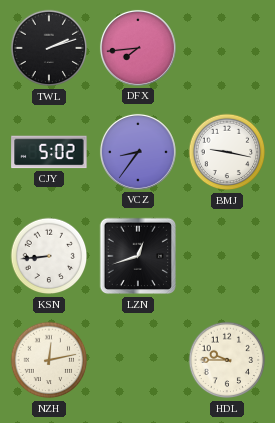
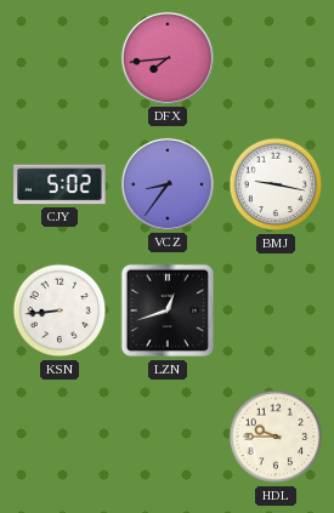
TWL: 2:12 -> none
NZH: 12:13 -> none
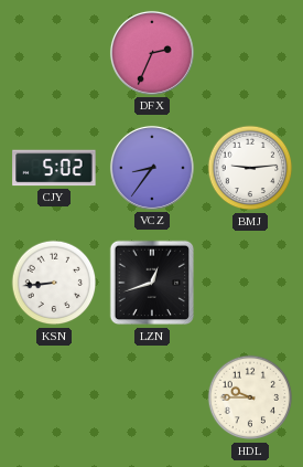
DFX: 7:44 -> 2:34
BMJ: 9:17 -> 9:14
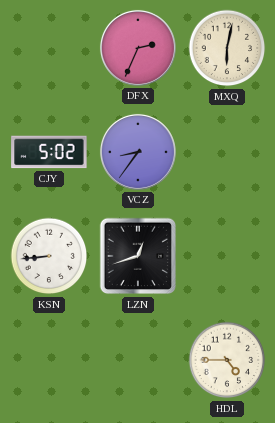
MXQ: none -> 6:02
BMJ: 9:14 -> none
HDL: 9:45 -> 4:45
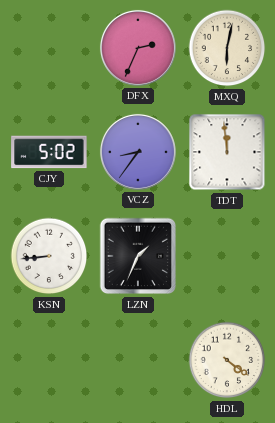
TDT: none -> 11:59
LZN: 12:42 -> 1:34
HDL: 4:45 -> 4:21
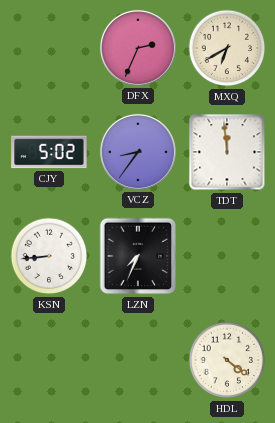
MXQ: 6:02 -> 6:40
LZN: 1:34 -> 7:34
